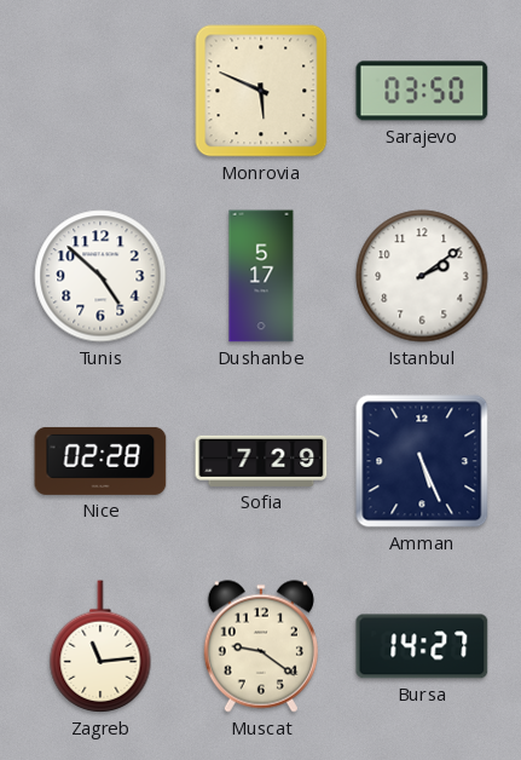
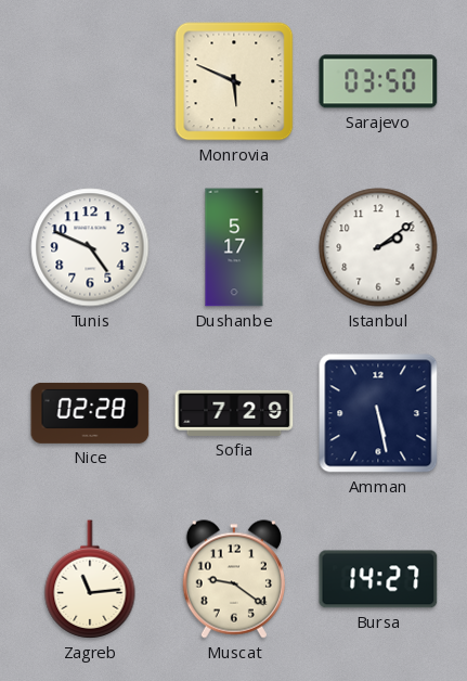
Tunis: 4:52 -> 4:49
Amman: 5:26 -> 5:28
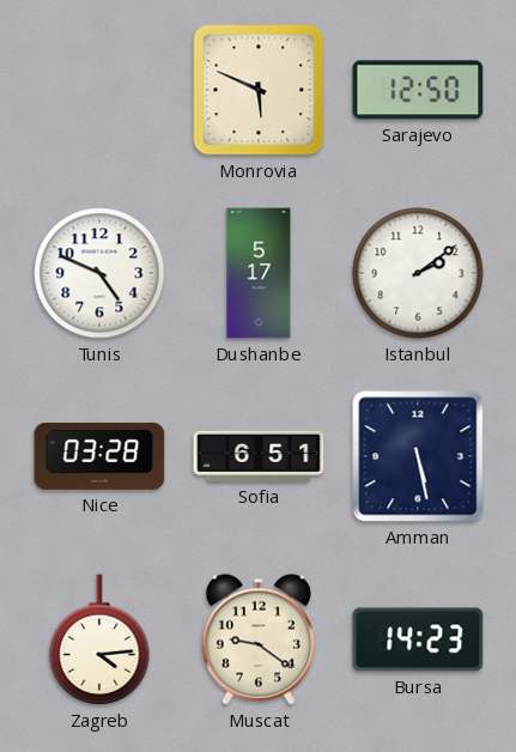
Sarajevo: 03:50 -> 12:50
Nice: 02:28 -> 03:28
Sofia: 7:29 -> 6:51
Zagreb: 11:14 -> 4:14
Bursa: 14:27 -> 14:23
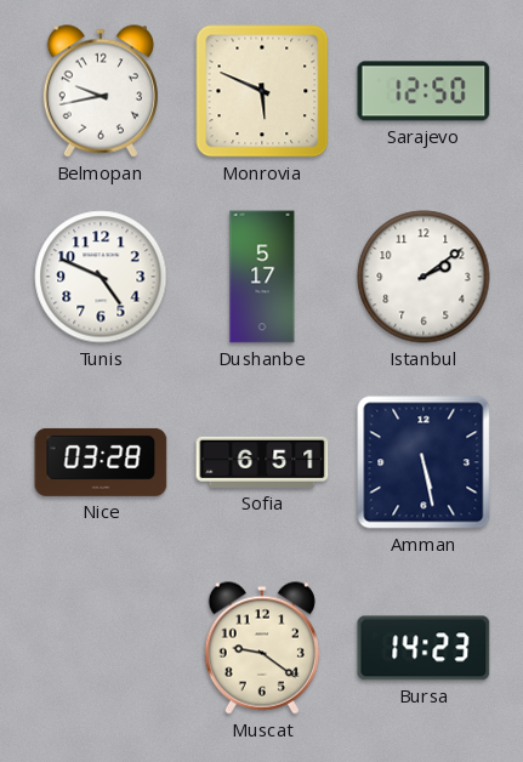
Belmopan: none -> 9:43
Zagreb: 4:14 -> none
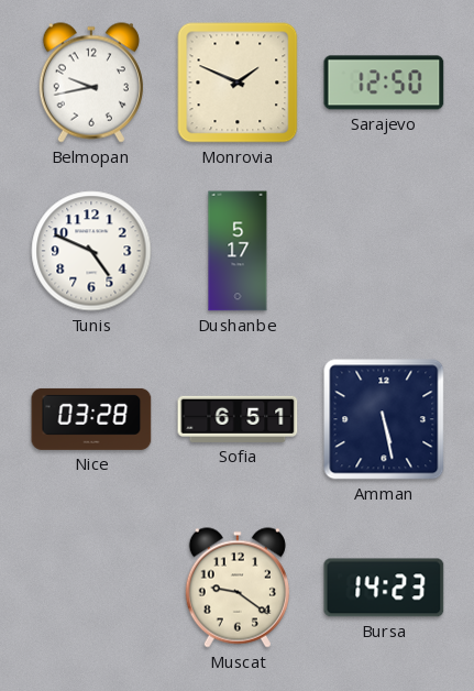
Monrovia: 5:49 -> 1:49
Istanbul: 2:09 -> none
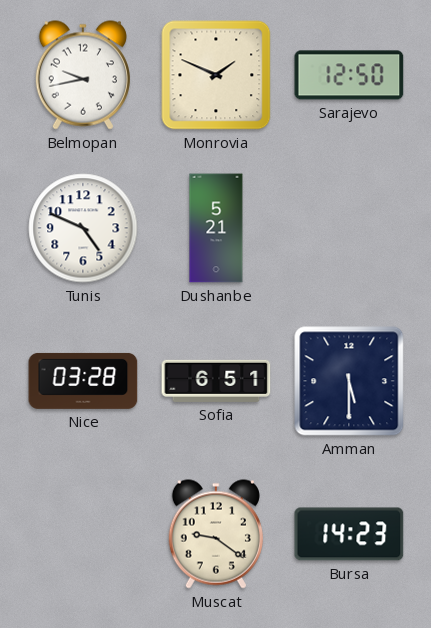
Dushanbe: 5:17 -> 5:21
Amman: 5:28 -> 5:30
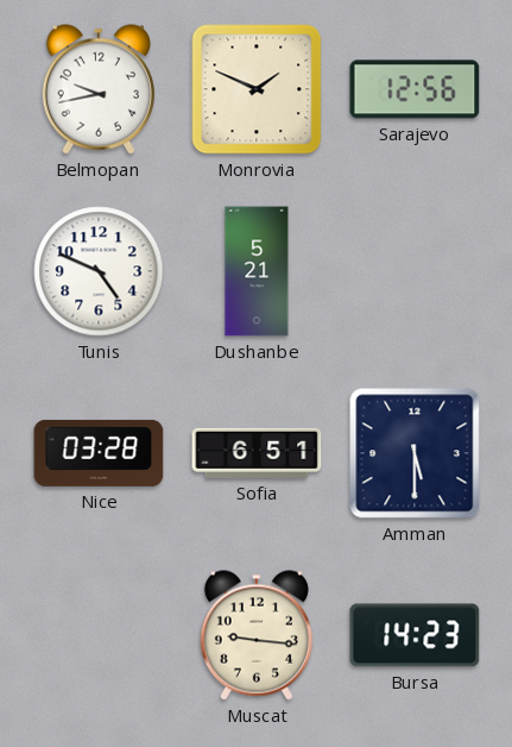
Sarajevo: 12:50 -> 12:56
Muscat: 9:21 -> 9:16
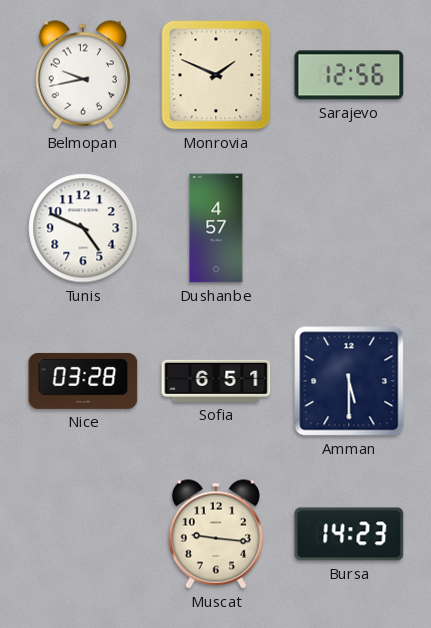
Dushanbe: 5:21 -> 4:57
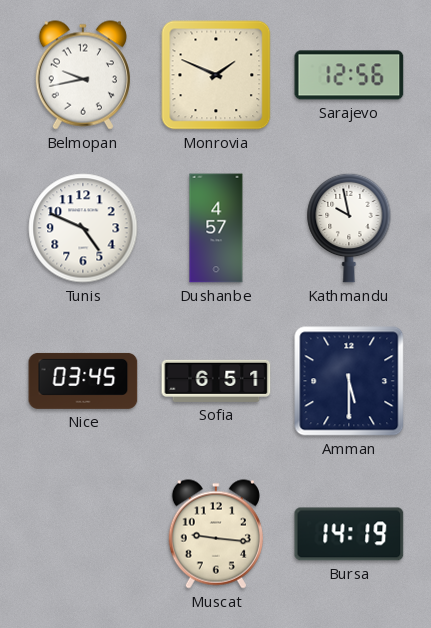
Kathmandu: none -> 9:58
Nice: 03:28 -> 03:45
Bursa: 14:23 -> 14:19
